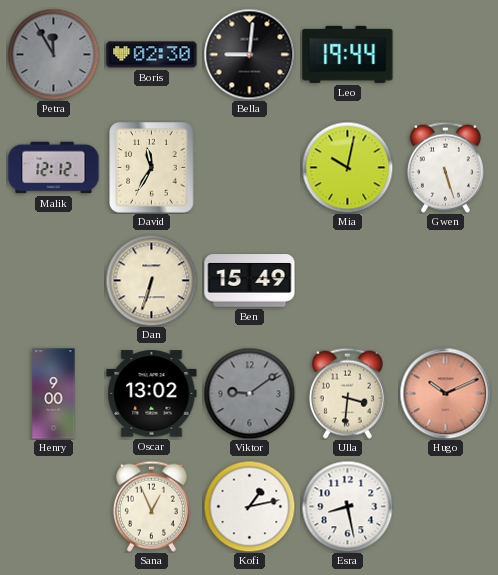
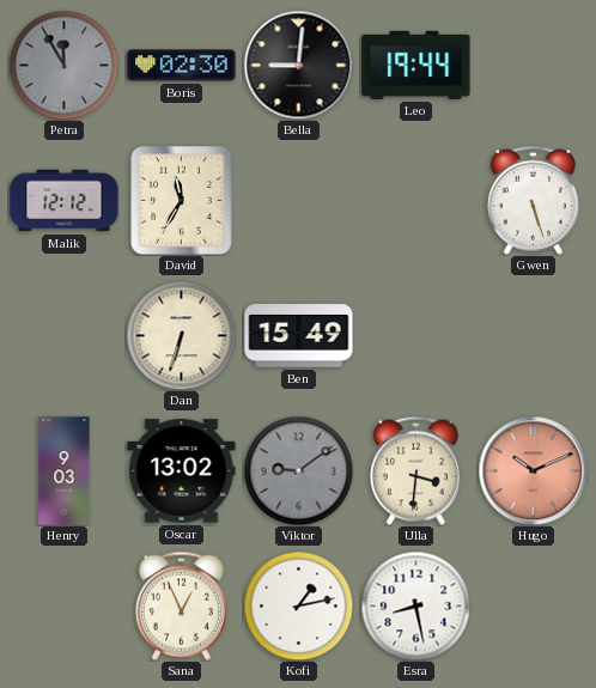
Mia: 10:02 -> none
Henry: 9:00 -> 9:03
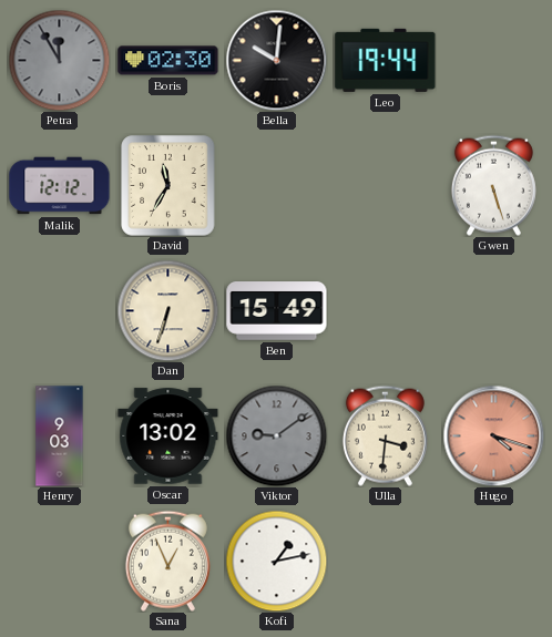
Bella: 9:01 -> 10:01
Hugo: 10:11 -> 4:18
Esra: 8:28 -> none
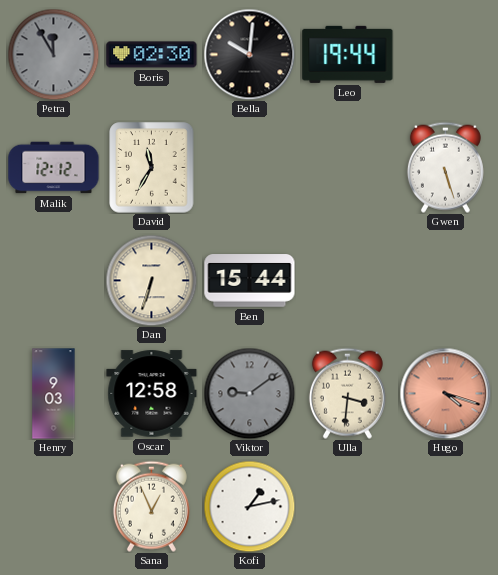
Ben: 15:49 -> 15:44
Oscar: 13:02 -> 12:58
